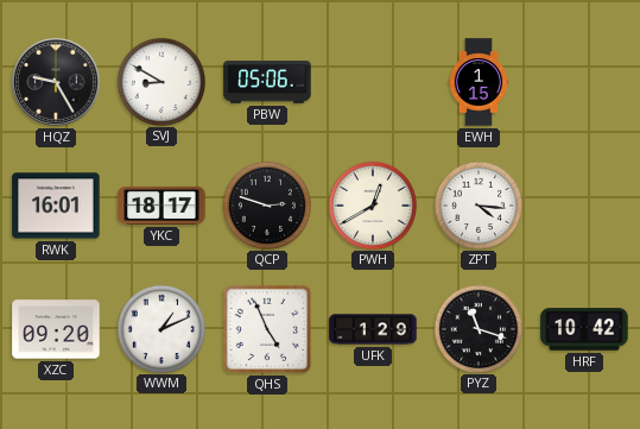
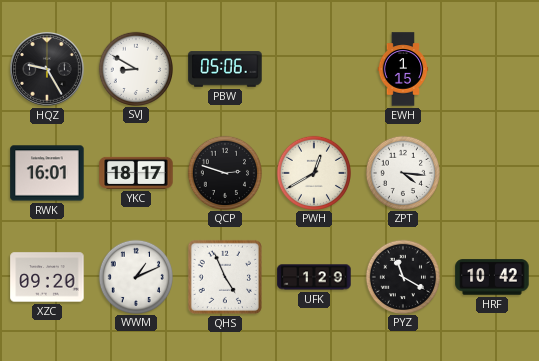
PYZ: 11:18 -> 11:20
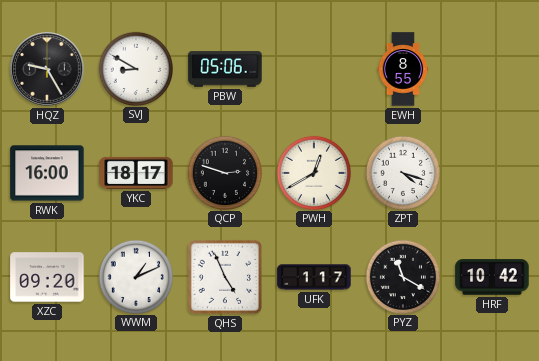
EWH: 1:15 -> 8:55
RWK: 16:01 -> 16:00
ZPT: 4:16 -> 4:18
UFK: 1:29 -> 1:17
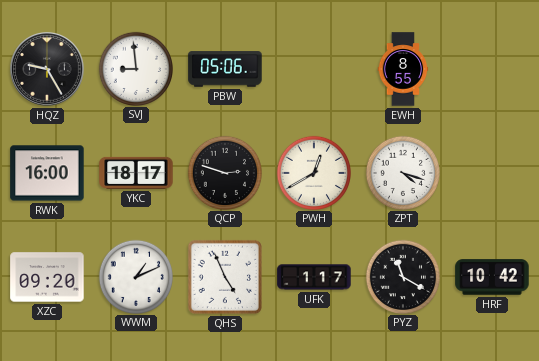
SVJ: 8:50 -> 8:59
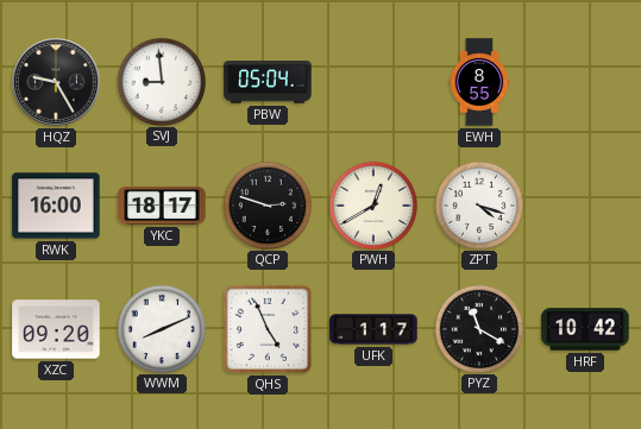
PBW: 05:06 -> 05:04
WWM: 1:11 -> 8:11
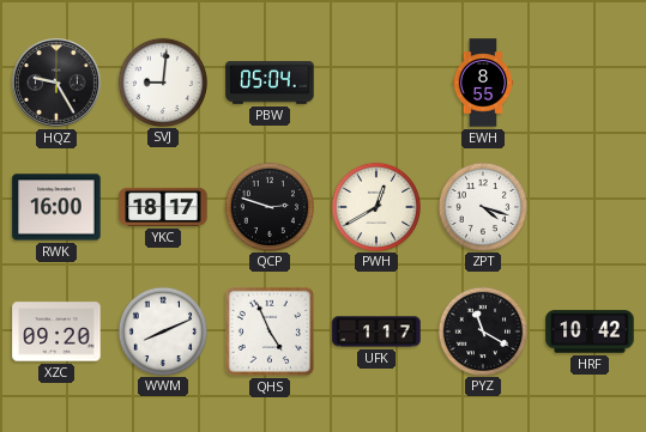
SVJ: 8:59 -> 9:01
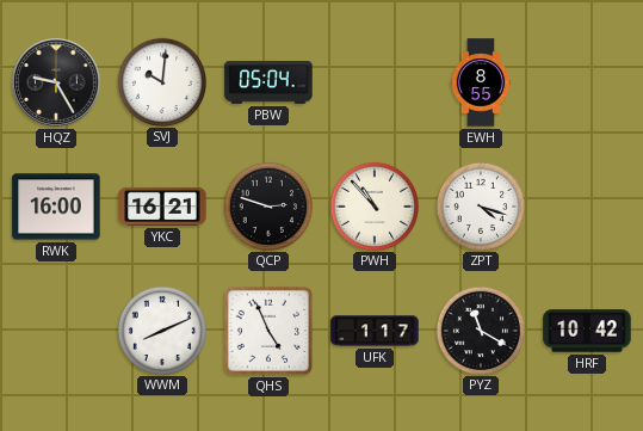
SVJ: 9:01 -> 10:01
YKC: 18:17 -> 16:21
PWH: 12:40 -> 10:53
XZC: 09:20 -> none
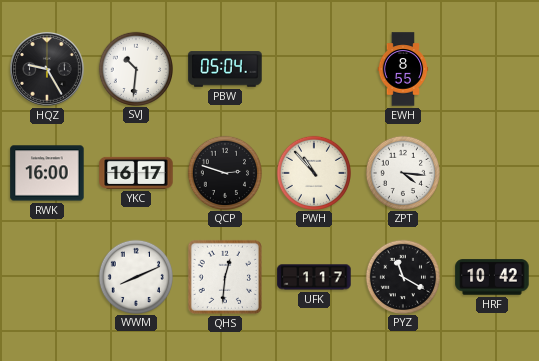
SVJ: 10:01 -> 10:31
YKC: 16:21 -> 16:17
ZPT: 4:18 -> 4:16
QHS: 4:56 -> 12:31
